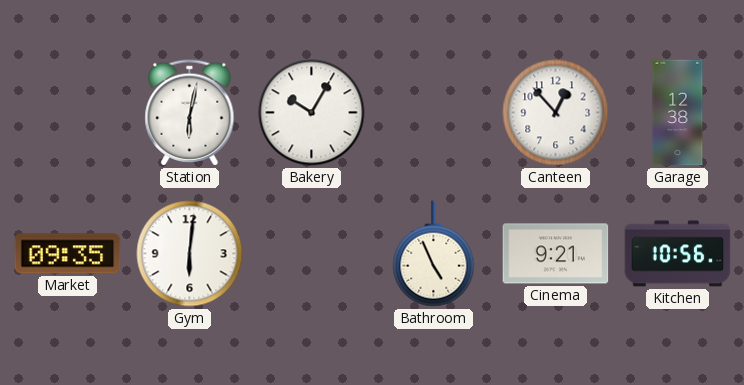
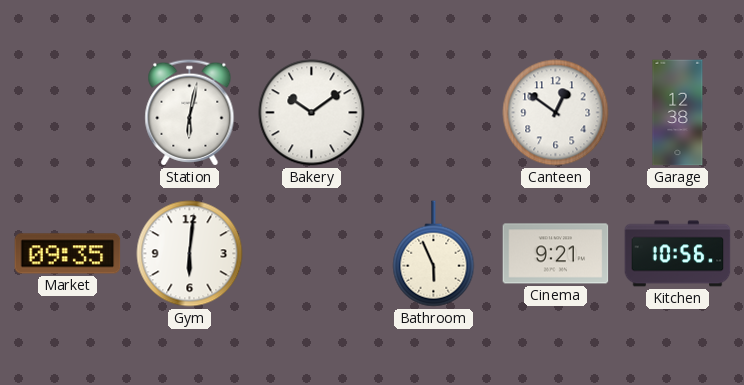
Bakery: 10:05 -> 10:09
Canteen: 12:53 -> 12:51
Bathroom: 4:56 -> 5:56
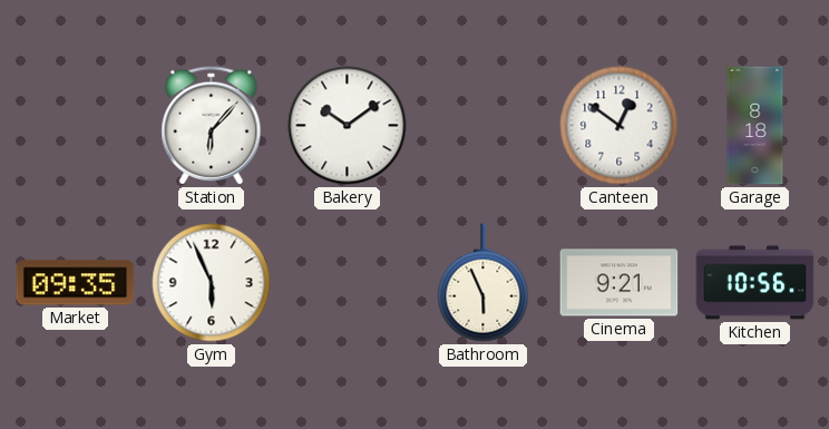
Station: 6:02 -> 6:07
Garage: 12:38 -> 8:18
Gym: 6:01 -> 5:56
